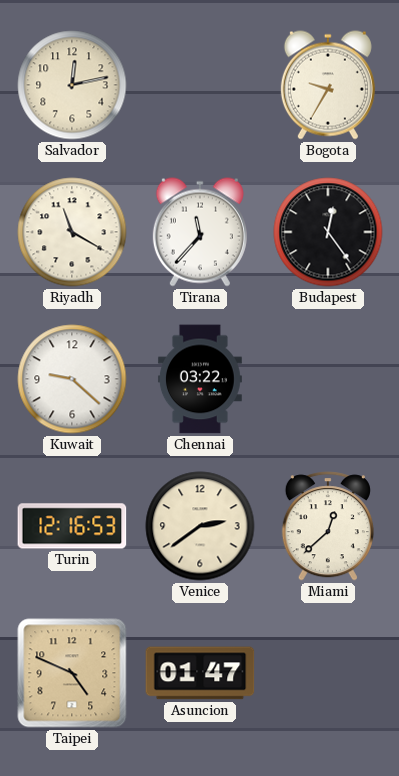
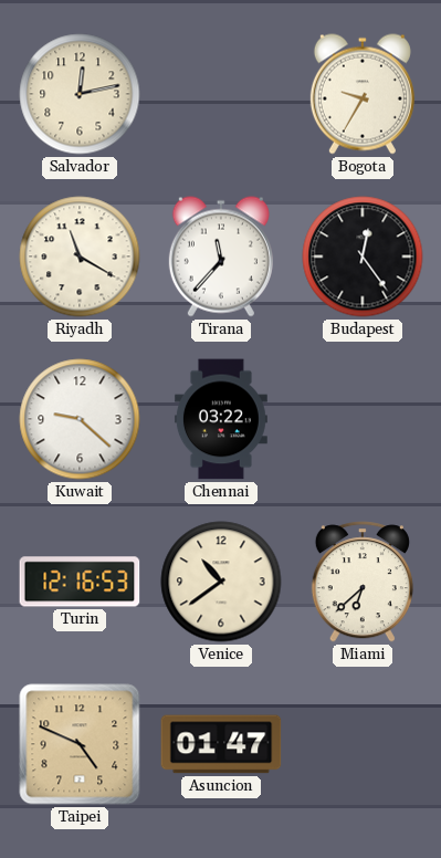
Venice: 2:39 -> 10:39
Miami: 12:38 -> 6:38
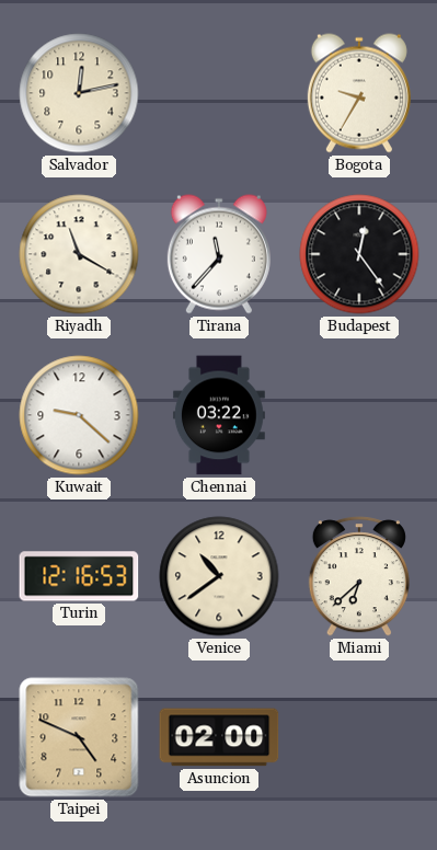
Asuncion: 01:47 -> 02:00
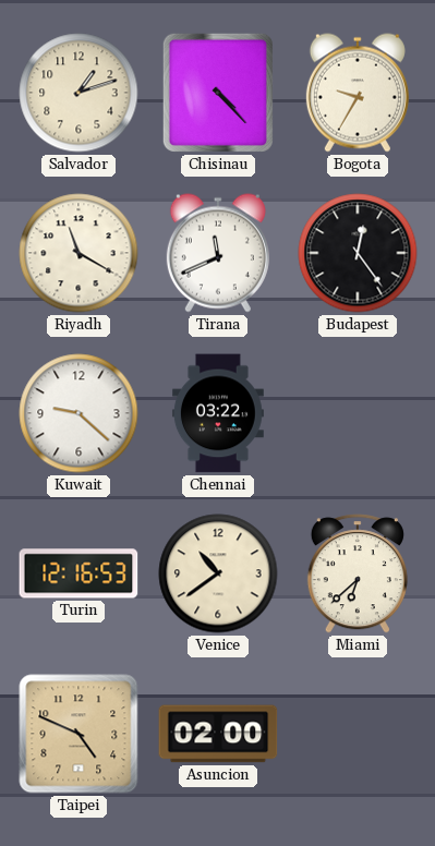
Salvador: 12:13 -> 1:12
Chisinau: none -> 4:23
Tirana: 11:37 -> 11:41
